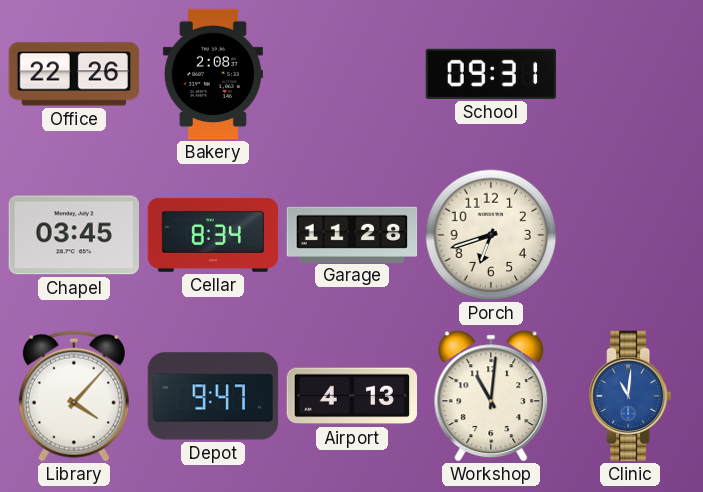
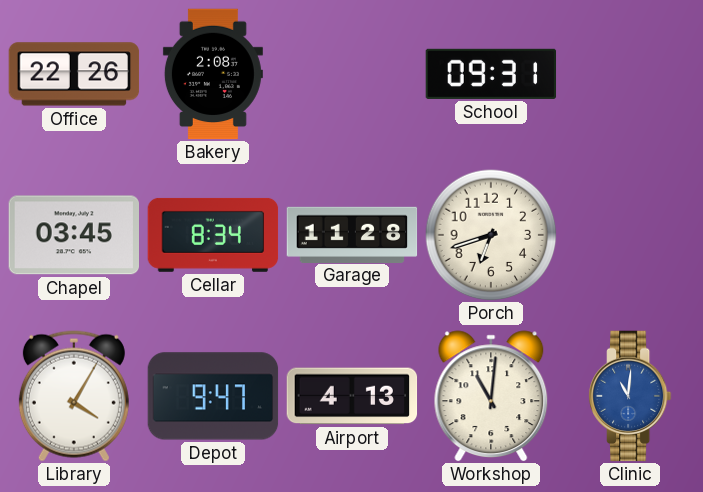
Library: 4:07 -> 4:05
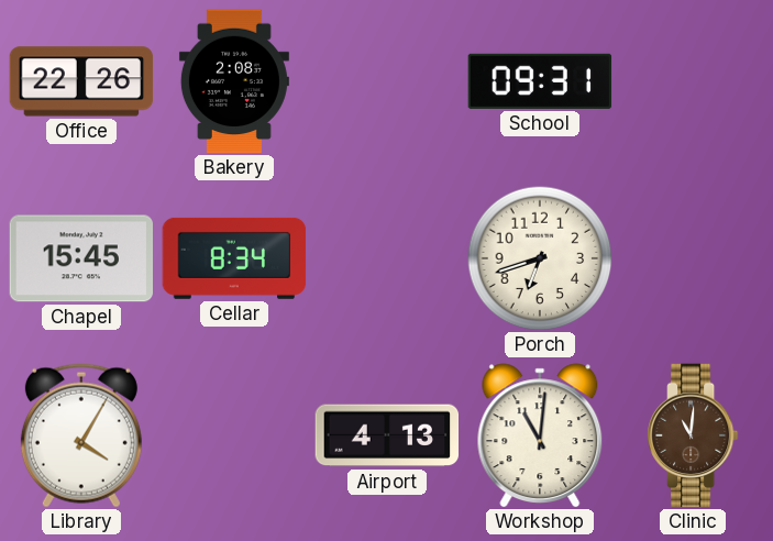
Chapel: 03:45 -> 15:45
Garage: 11:28 -> none
Depot: 9:47 -> none
Clinic dial: blue -> brown
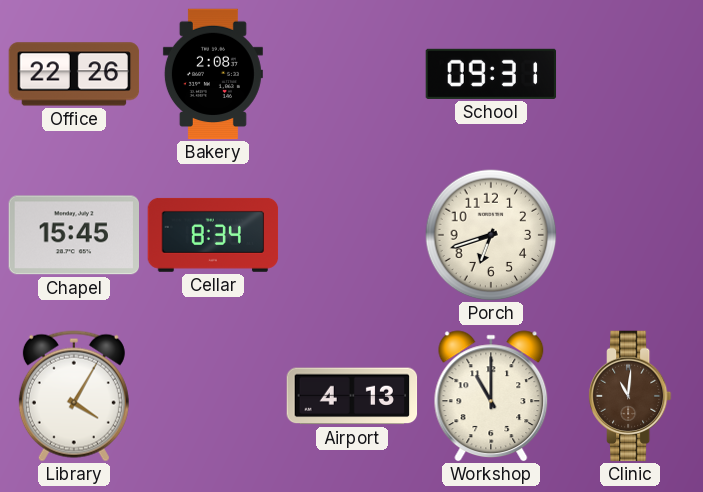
Workshop: 11:01 -> 11:00
